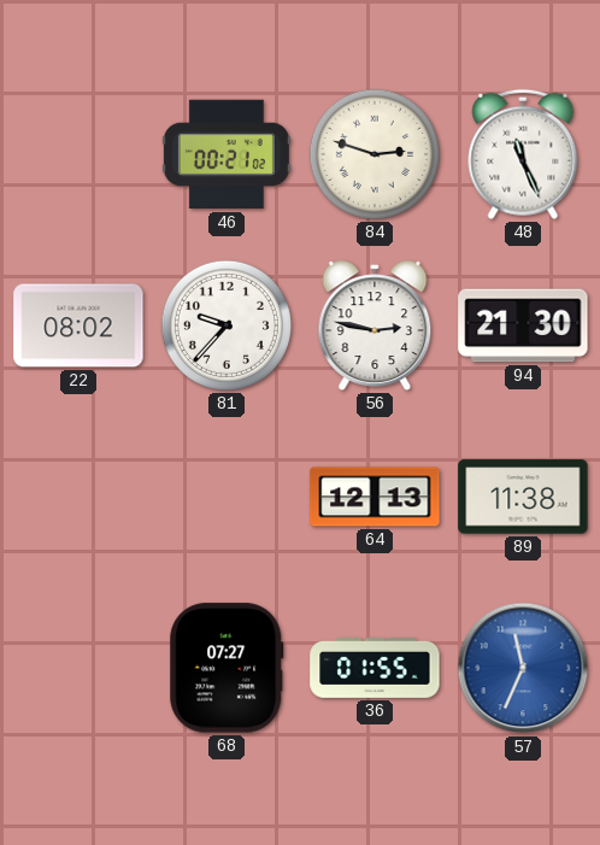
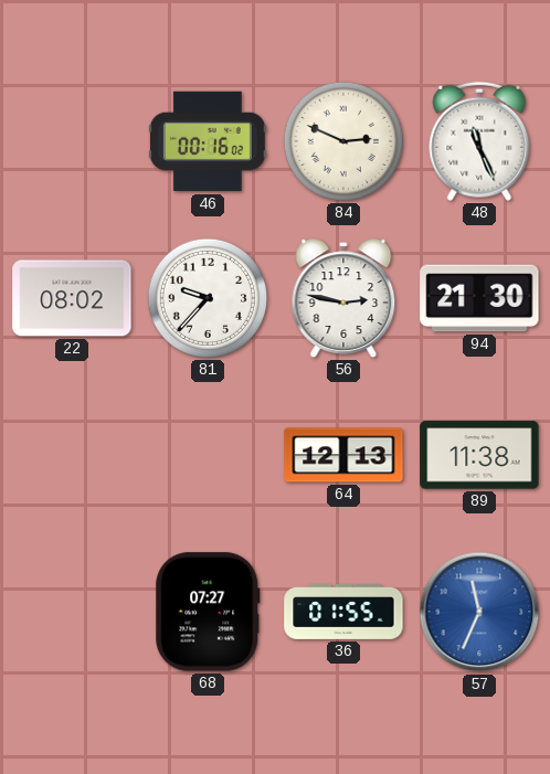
46: 00:21 -> 00:16
84: 2:48 -> 2:49
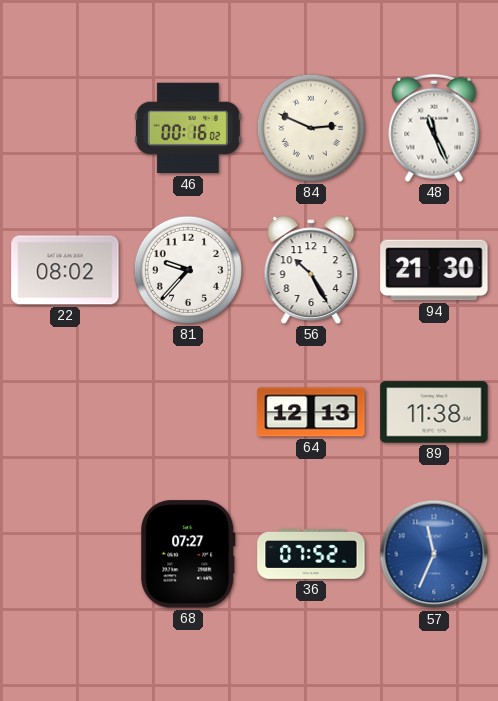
56: 2:47 -> 10:25
36: 01:55 -> 07:52
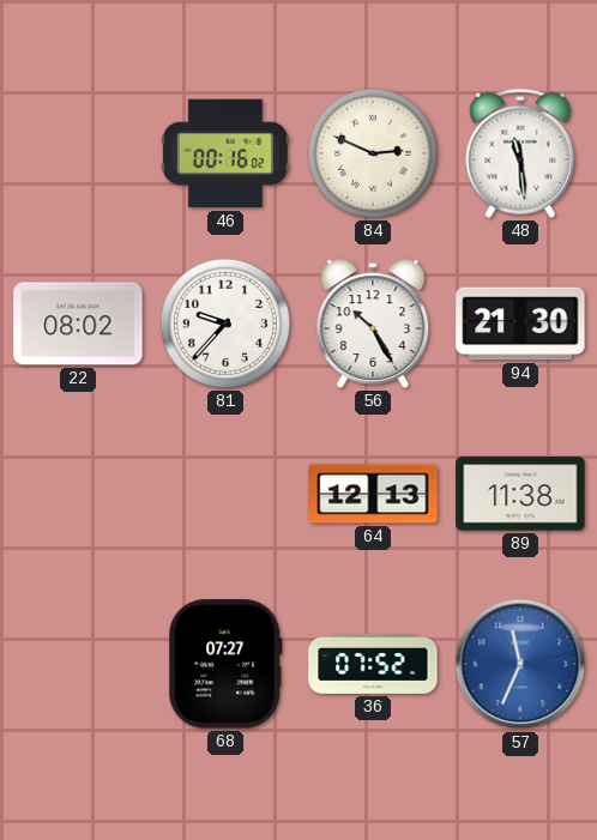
48: 11:26 -> 11:29
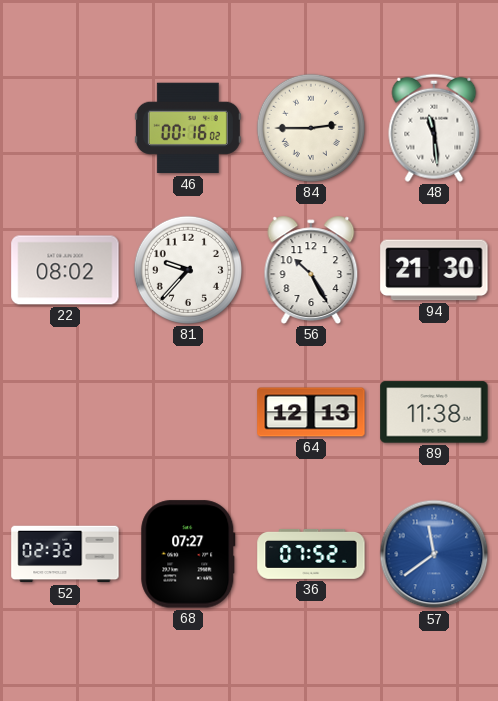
84: 2:49 -> 2:45
52: none -> 02:32
57: 11:34 -> 11:39
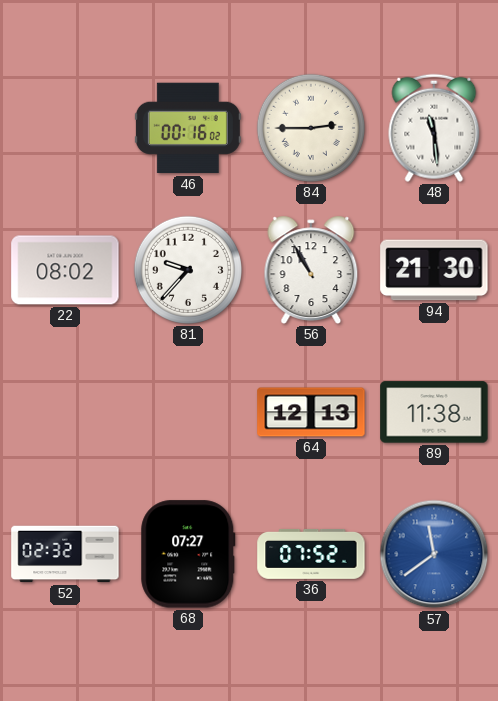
56: 10:25 -> 10:55
